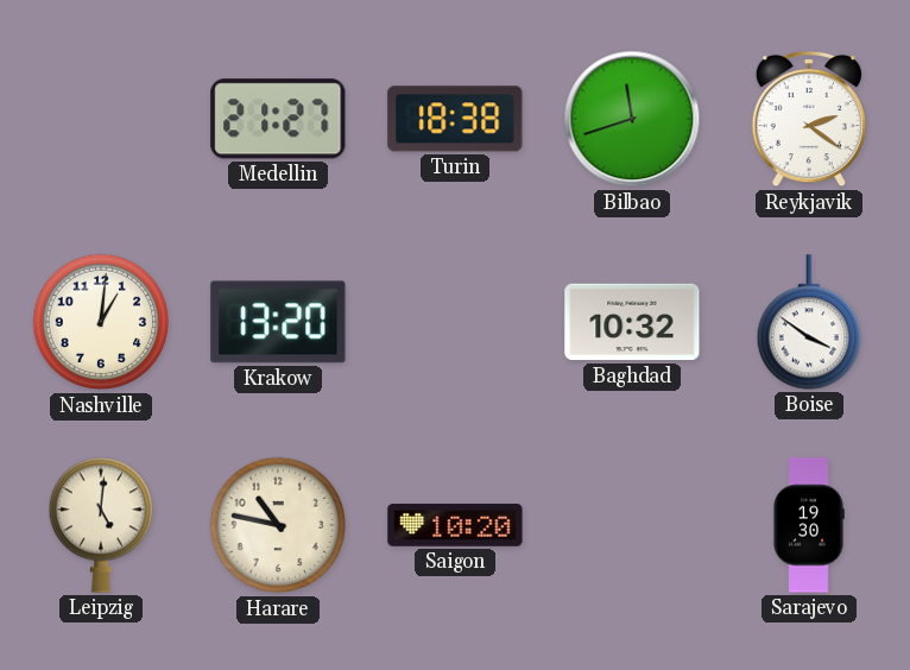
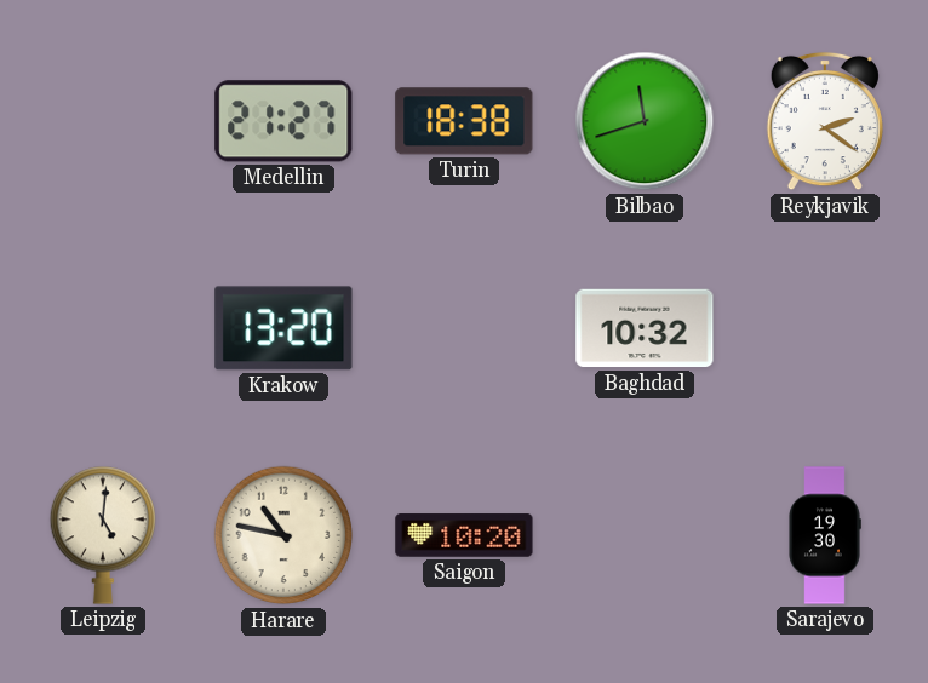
Nashville: 1:01 -> none
Boise: 3:51 -> none
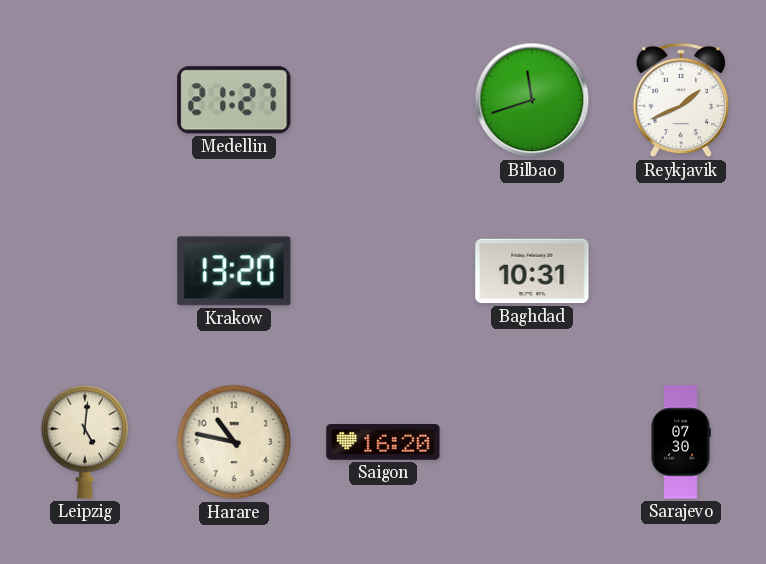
Turin: 18:38 -> none
Reykjavik: 2:21 -> 1:41
Baghdad: 10:32 -> 10:31
Saigon: 10:20 -> 16:20
Sarajevo: 19:30 -> 07:30
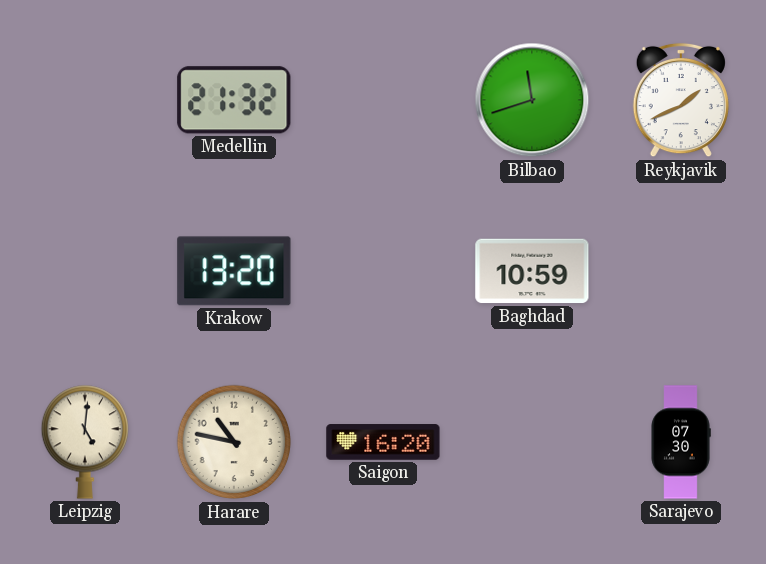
Medellin: 21:27 -> 21:32
Baghdad: 10:31 -> 10:59
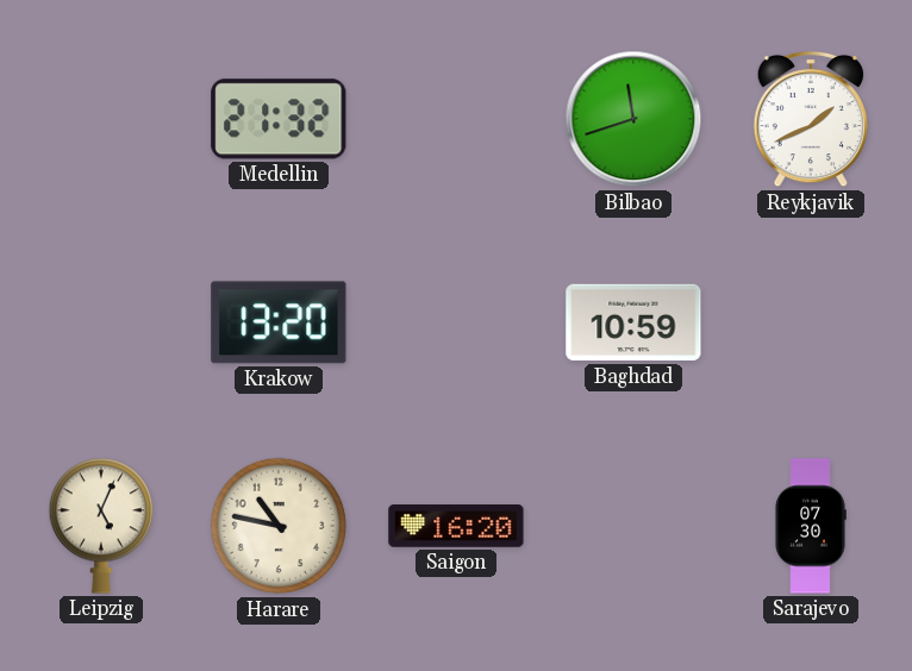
Leipzig: 5:01 -> 5:04
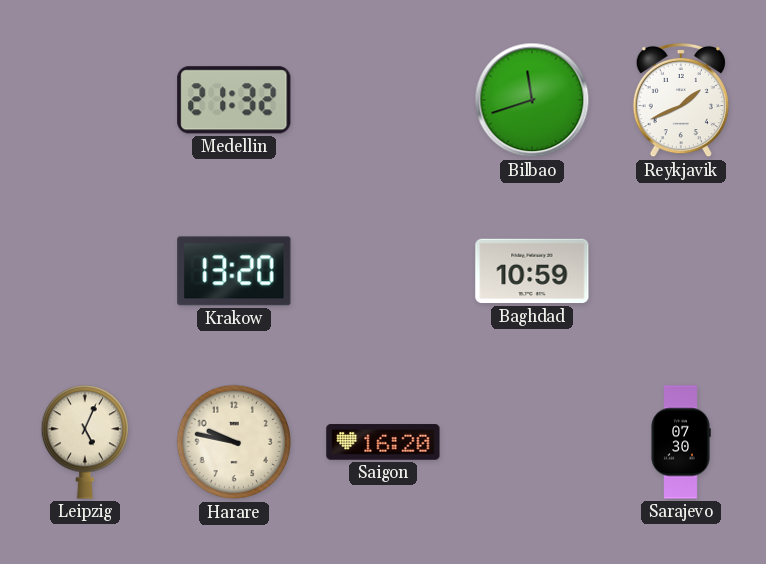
Harare: 10:47 -> 9:47
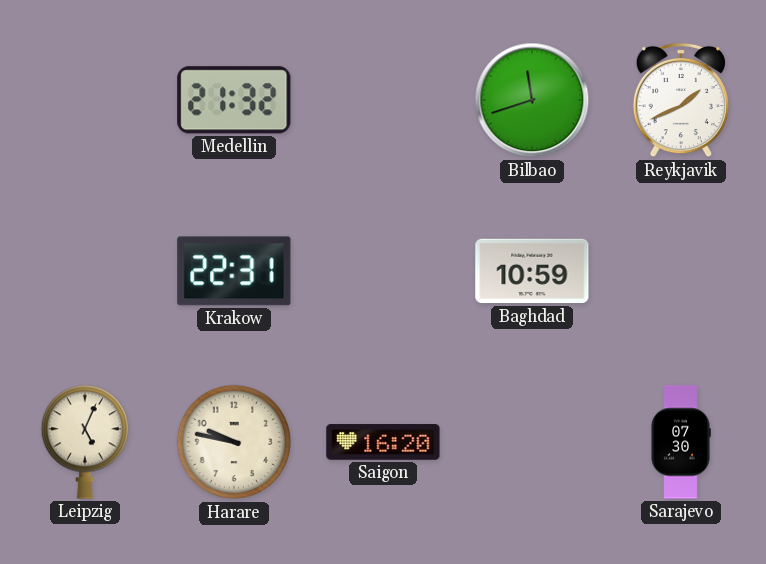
Krakow: 13:20 -> 22:31
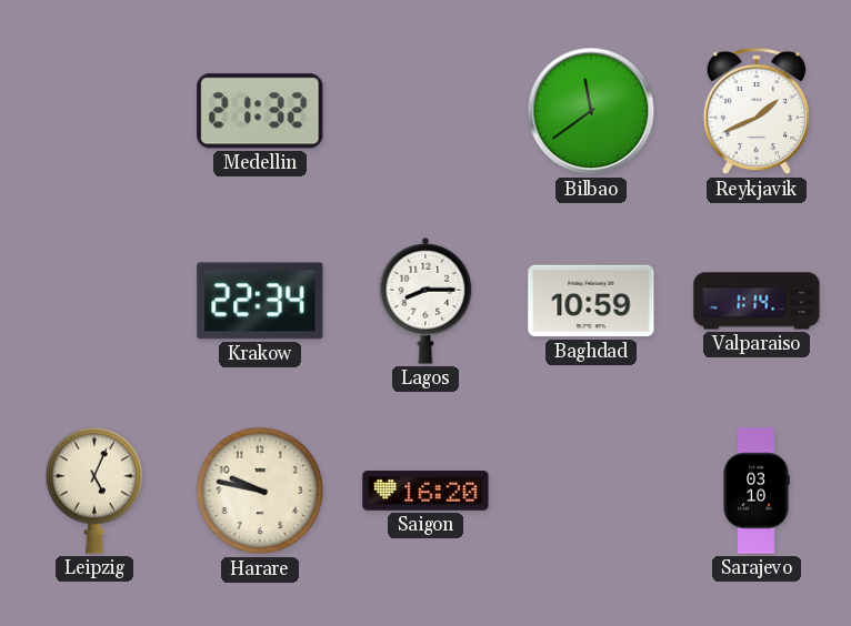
Bilbao: 11:42 -> 11:39
Krakow: 22:31 -> 22:34
Lagos: none -> 8:15
Valparaiso: none -> 1:14
Sarajevo: 07:30 -> 03:10
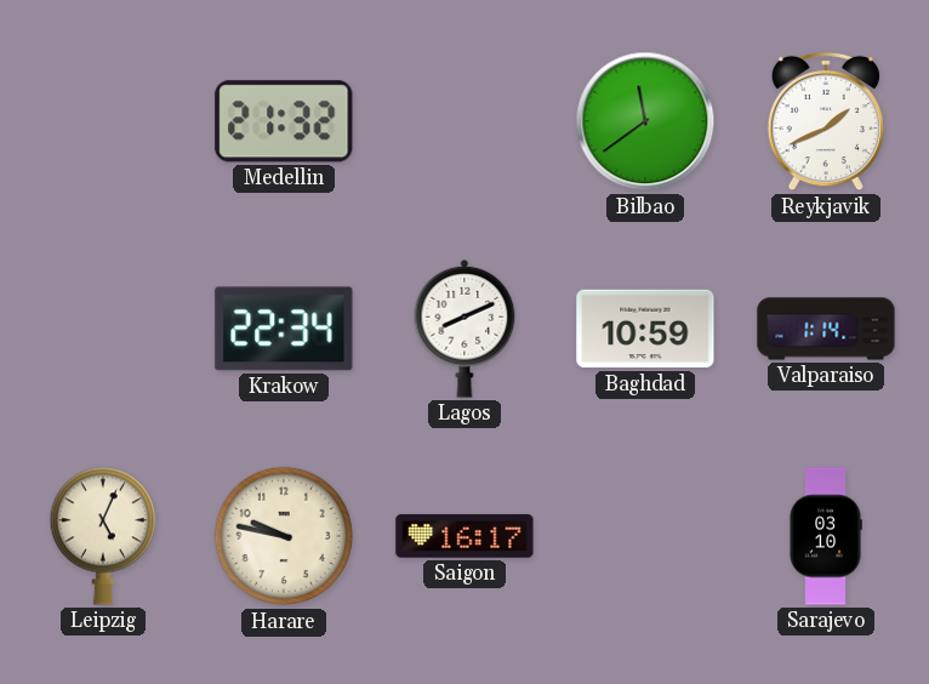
Lagos: 8:15 -> 8:11
Saigon: 16:20 -> 16:17
